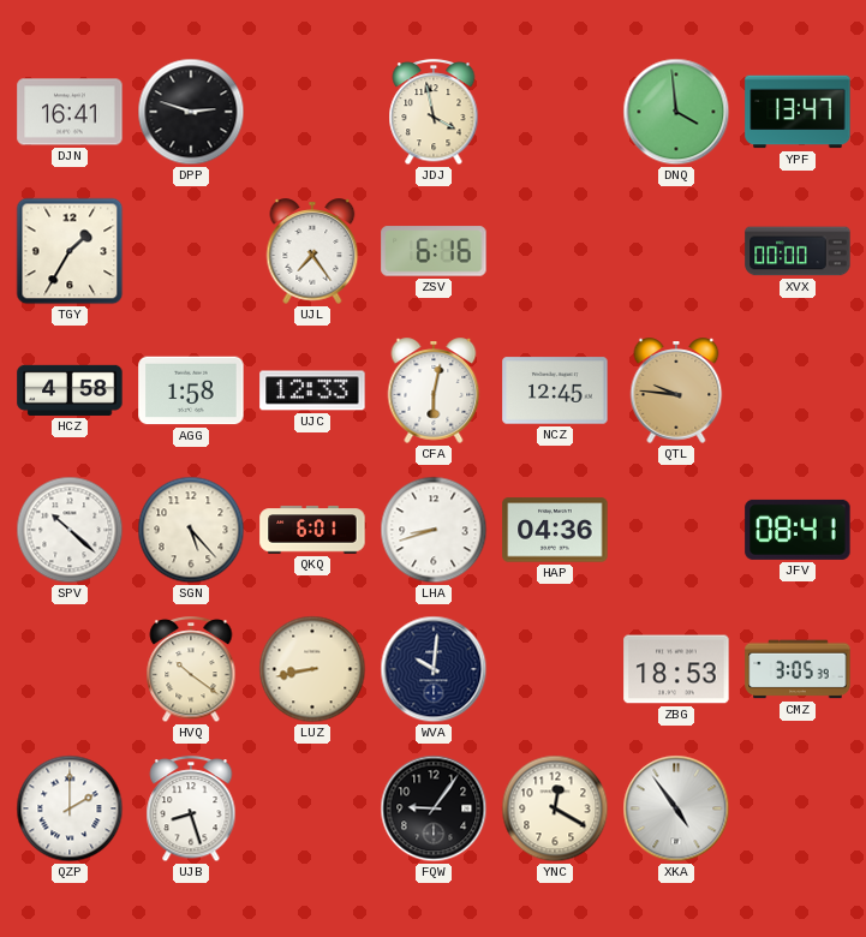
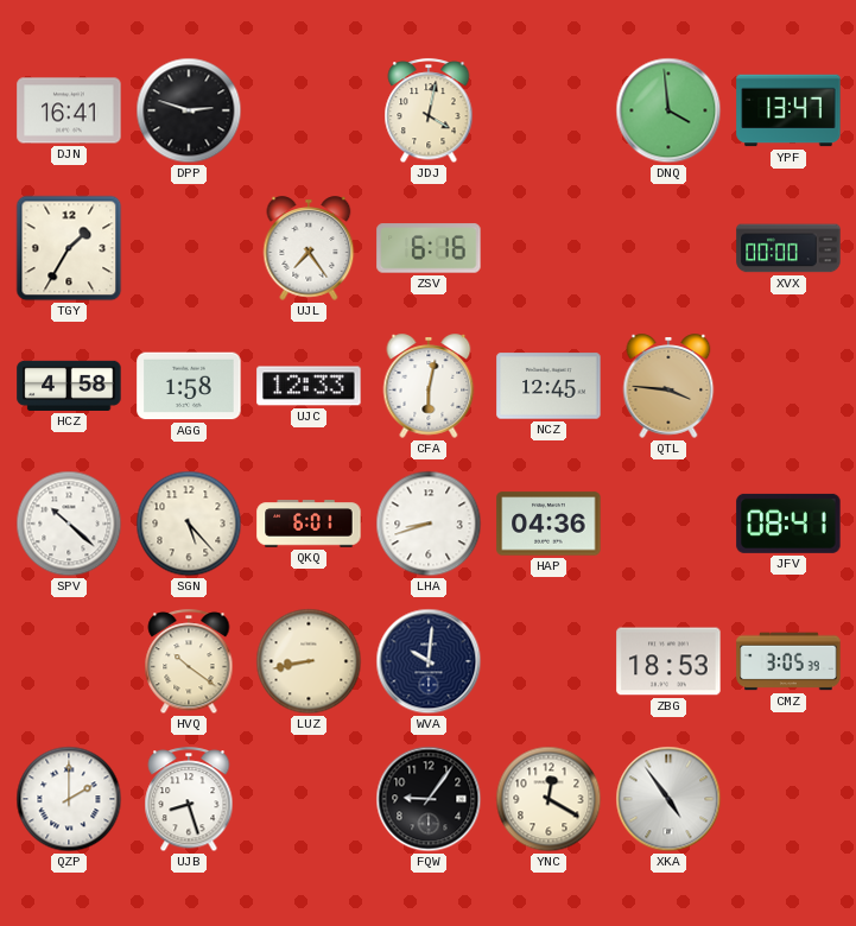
JDJ: 3:58 -> 4:02
QTL: 9:46 -> 3:46
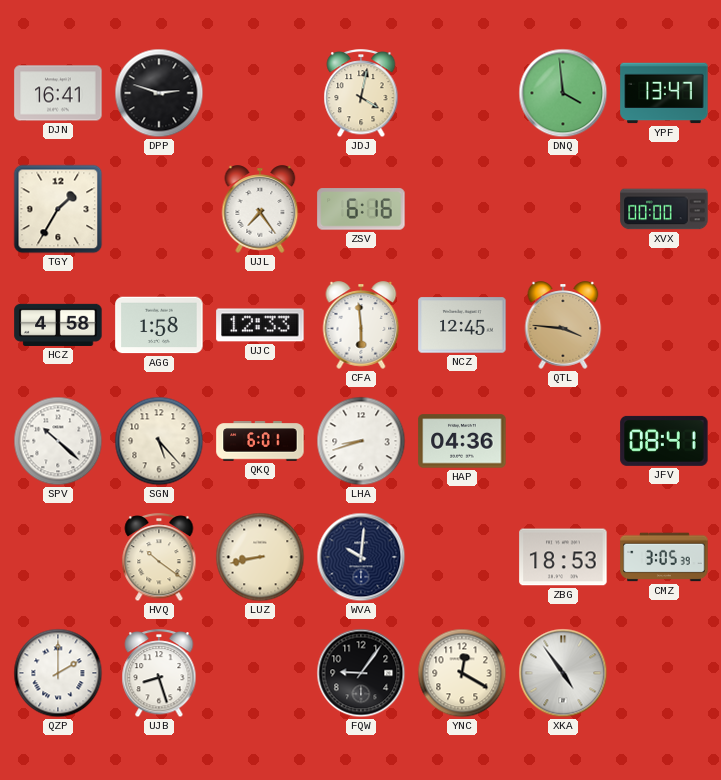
CFA: 6:02 -> 5:59
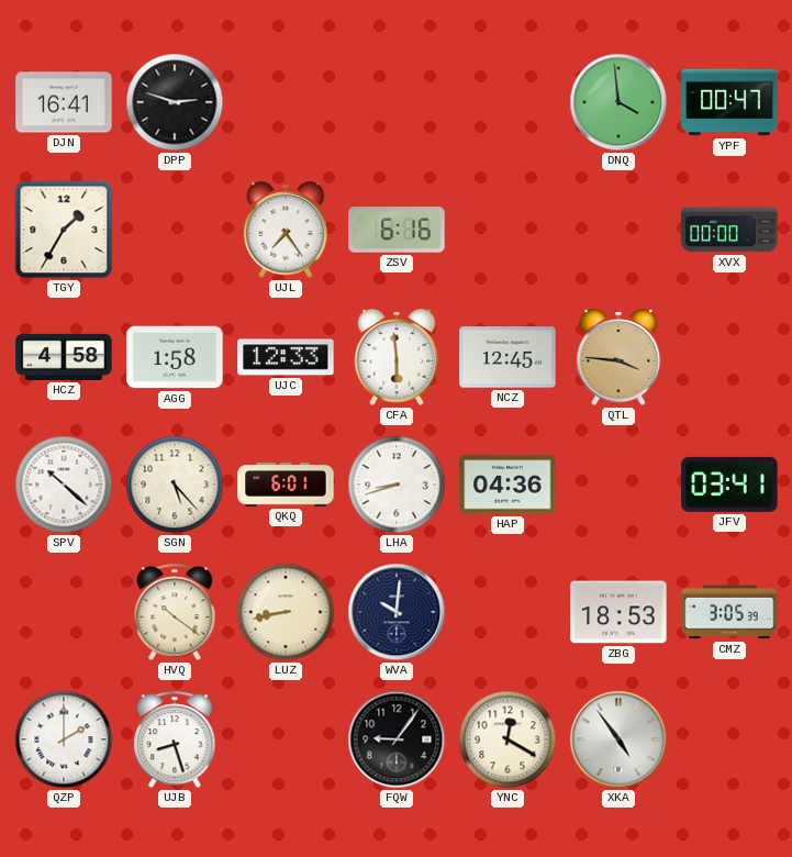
JDJ: 4:02 -> none
YPF: 13:47 -> 00:47
JFV: 08:41 -> 03:41
